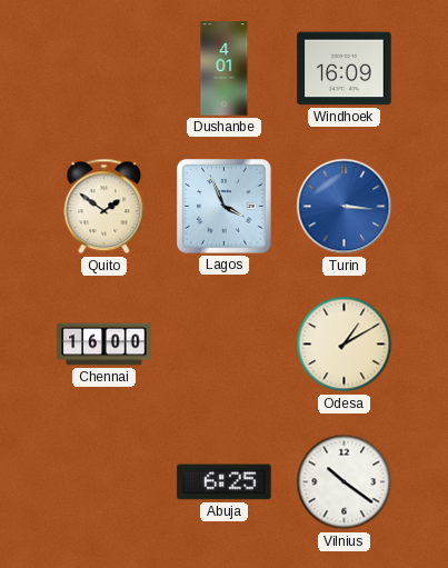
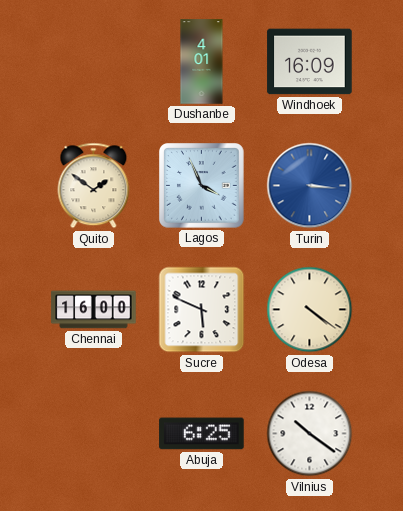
Sucre: none -> 5:49
Odesa: 1:10 -> 4:21
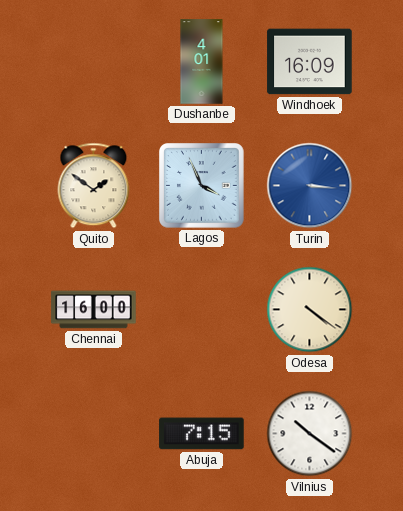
Sucre: 5:49 -> none
Abuja: 6:25 -> 7:15
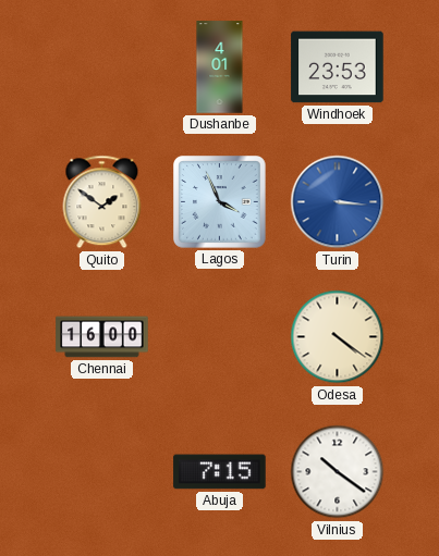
Windhoek: 16:09 -> 23:53
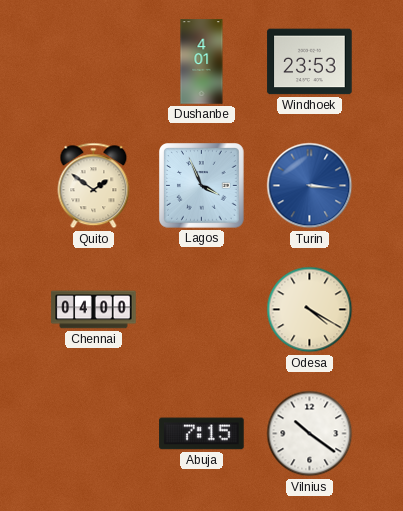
Chennai: 16:00 -> 04:00
Odesa: 4:21 -> 4:20
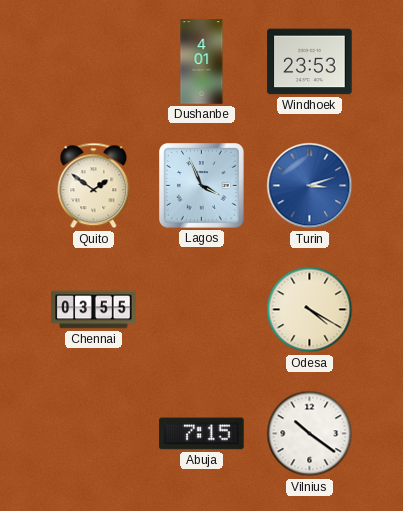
Turin: 3:16 -> 3:12
Chennai: 04:00 -> 03:55
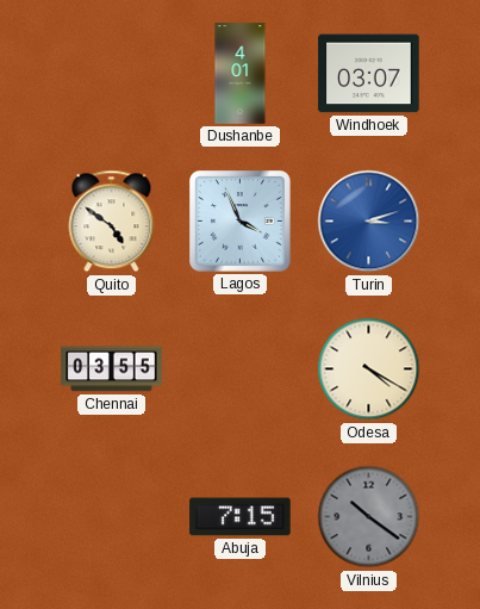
Windhoek: 23:53 -> 03:07
Quito: 1:51 -> 4:51
Vilnius dial: white -> grey
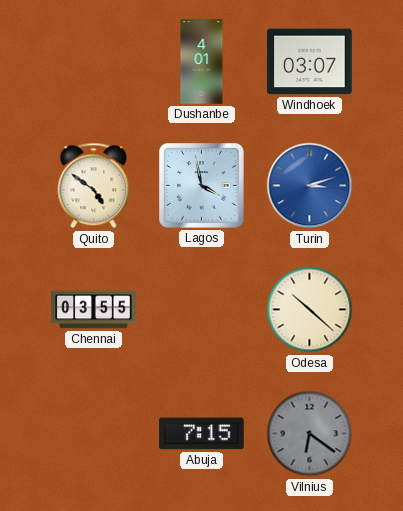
Lagos: 3:56 -> 3:58
Odesa: 4:20 -> 10:22
Vilnius: 10:21 -> 6:21
